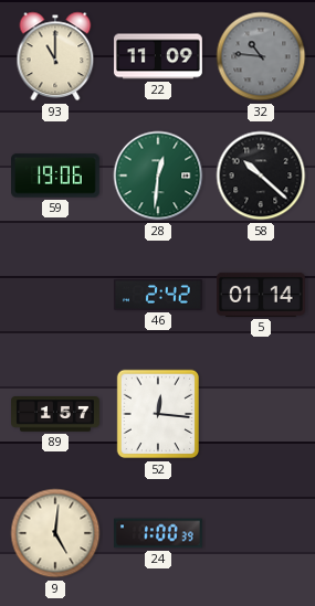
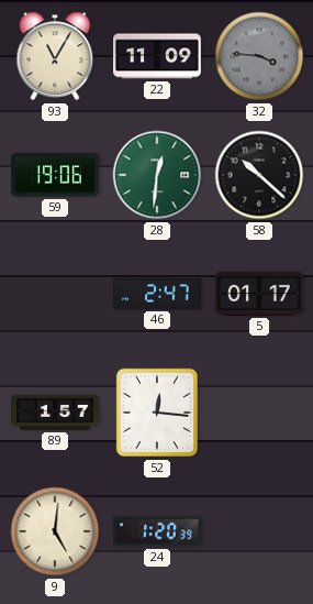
93: 11:00 -> 11:05
32: 10:46 -> 3:46
46: 2:42 -> 2:47
5: 01:14 -> 01:17
24: 1:00 -> 1:20
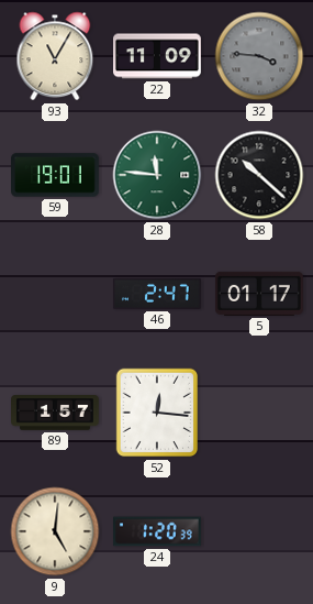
59: 19:06 -> 19:01
28: 12:31 -> 11:46
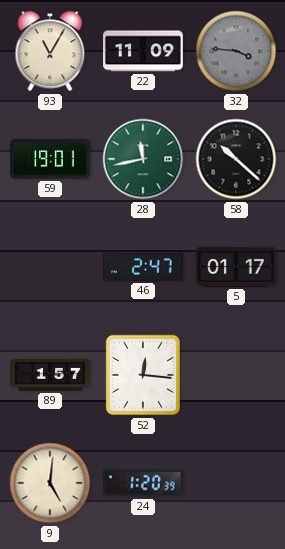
28: 11:46 -> 11:43
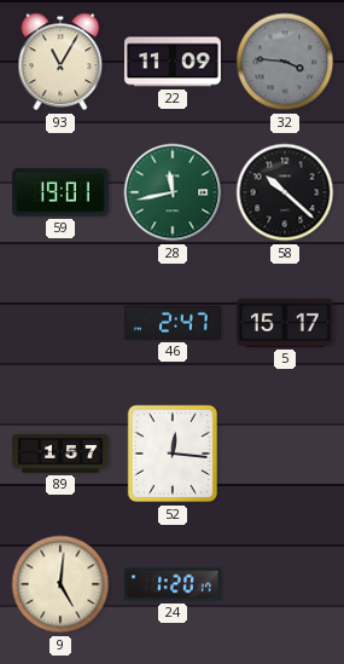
5: 01:17 -> 15:17
24: 1:20:39 -> 1:20:17
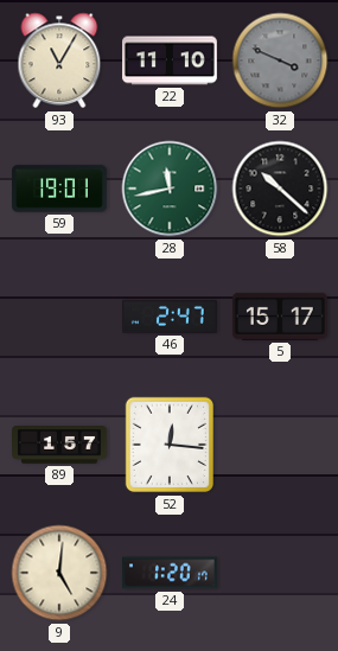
22: 11:09 -> 11:10
32: 3:46 -> 3:49
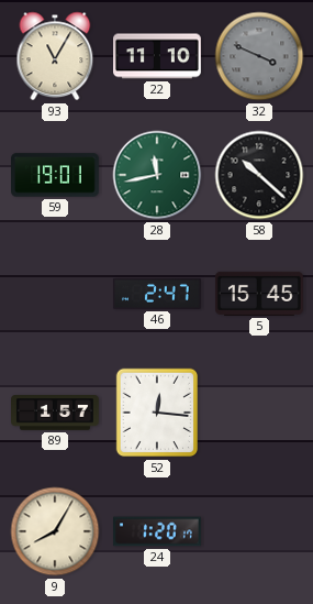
5: 15:17 -> 15:45
9: 5:01 -> 8:05
